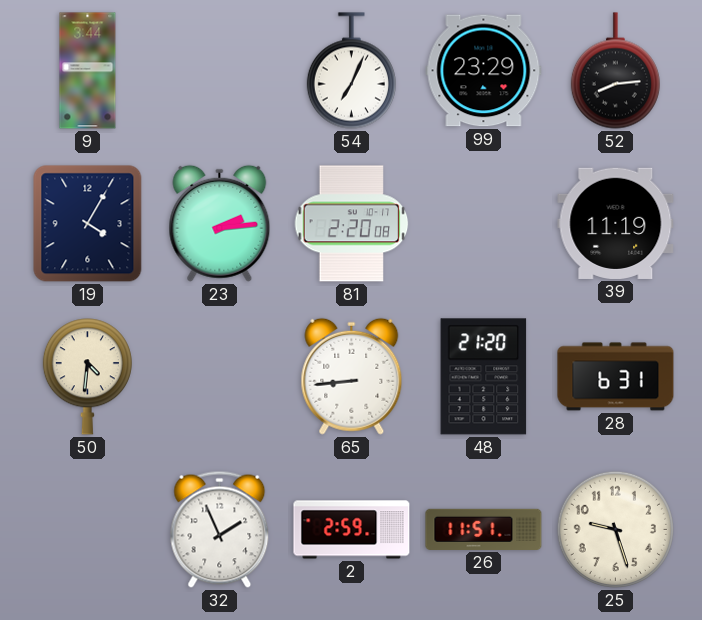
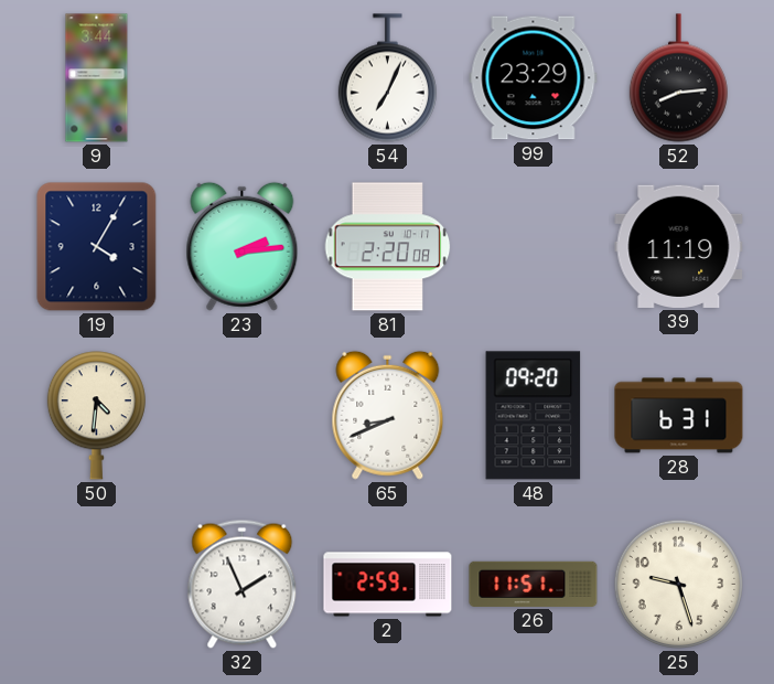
65: 8:44 -> 8:41
48: 21:20 -> 09:20
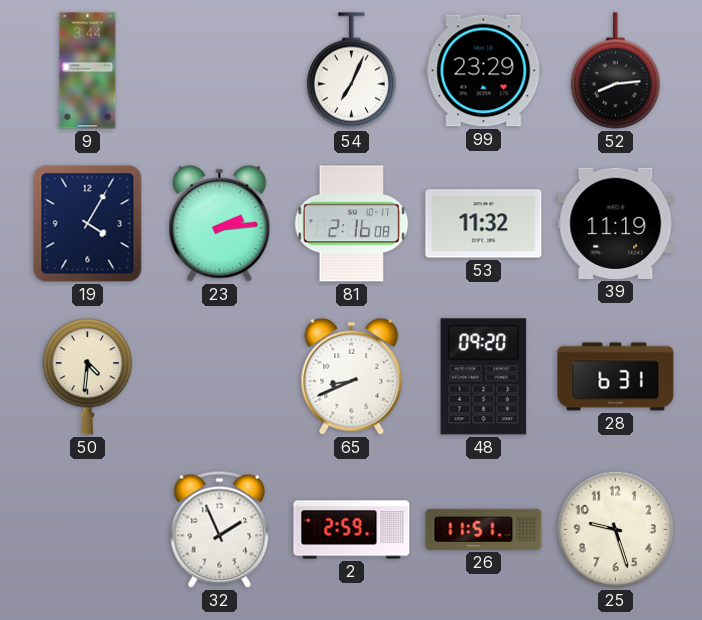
81: 2:20 -> 2:16
53: none -> 11:32
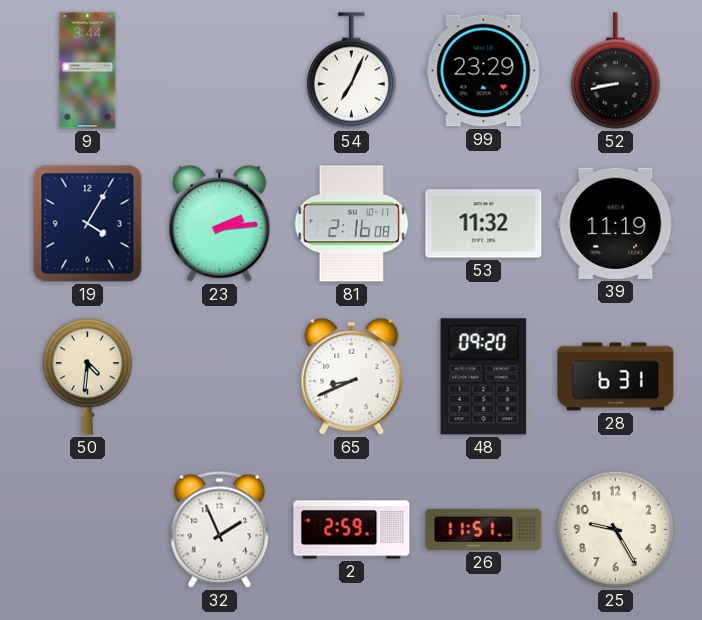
52: 8:14 -> 8:43
25: 9:27 -> 9:25
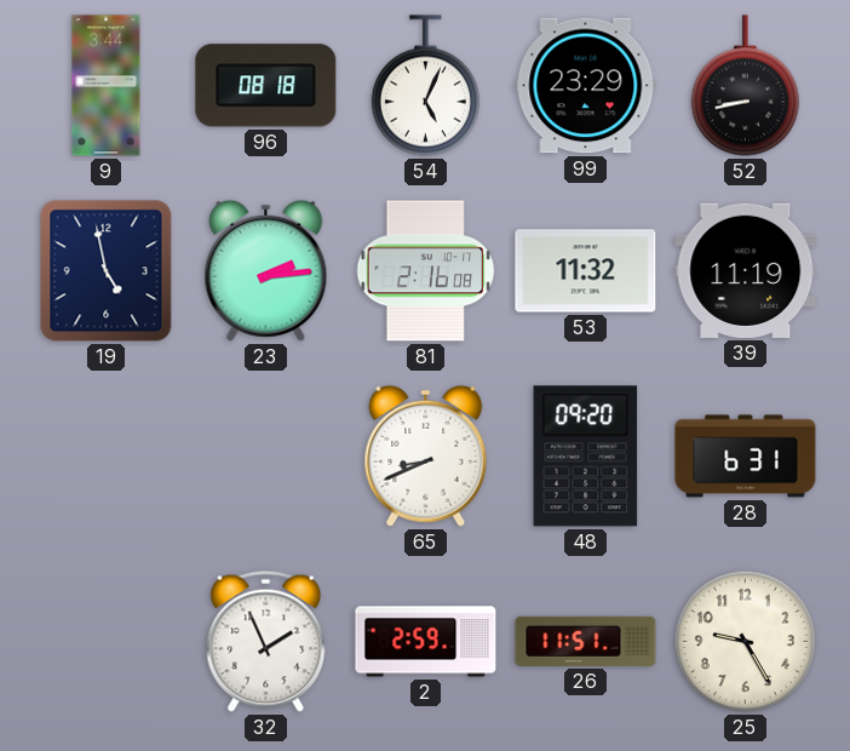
96: none -> 08:18
54: 7:04 -> 5:04
19: 4:05 -> 4:58
50: 4:31 -> none
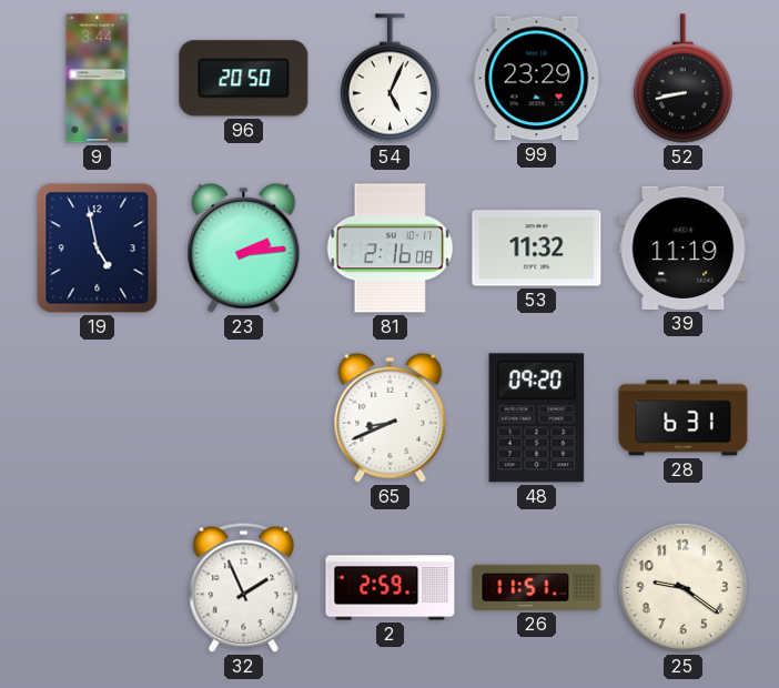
96: 08:18 -> 20:50
25: 9:25 -> 9:21
